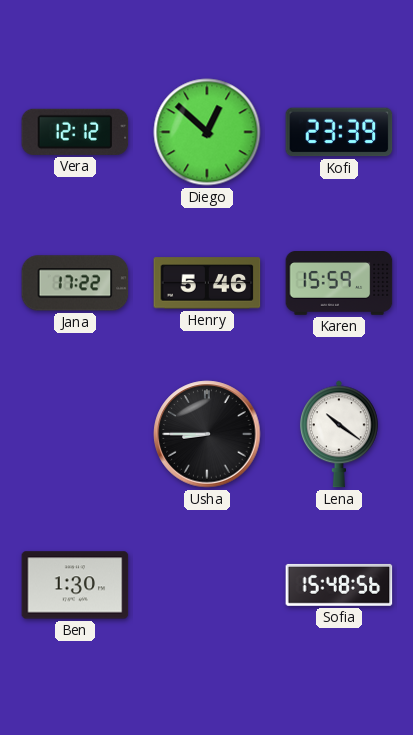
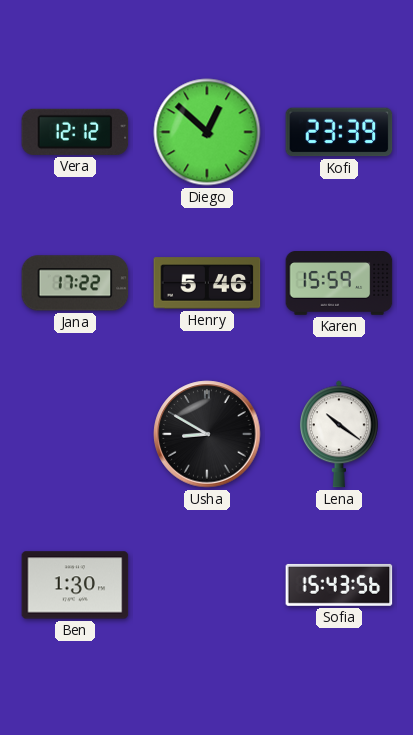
Usha: 8:45 -> 8:50
Sofia: 15:48 -> 15:43
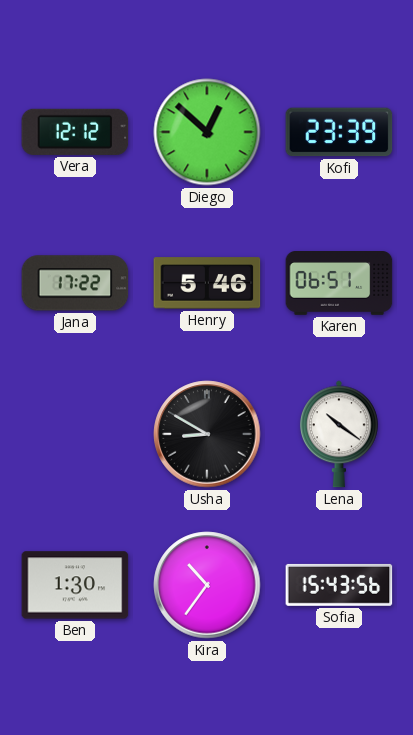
Karen: 15:59 -> 06:51
Kira: none -> 10:36
